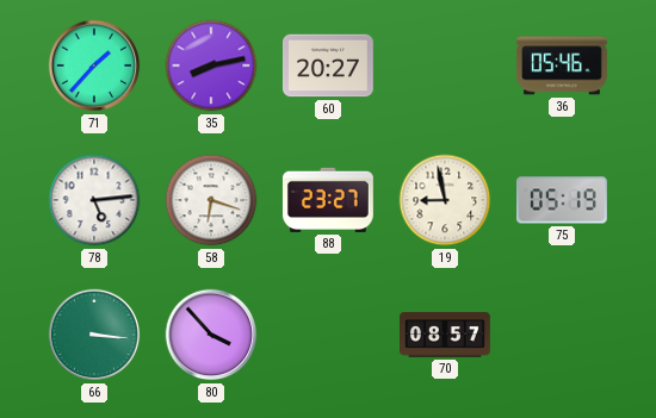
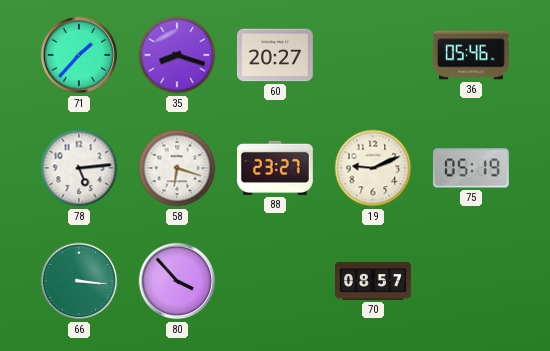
35: 8:13 -> 8:18
19: 8:58 -> 9:11
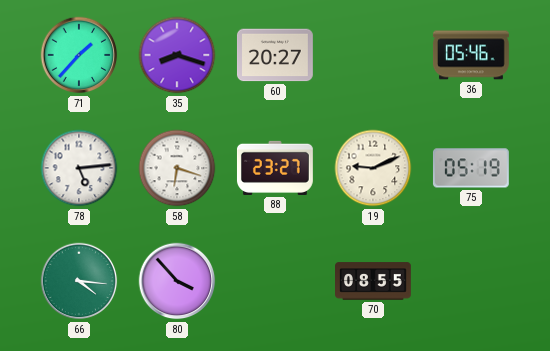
66: 3:16 -> 4:16
70: 08:57 -> 08:55
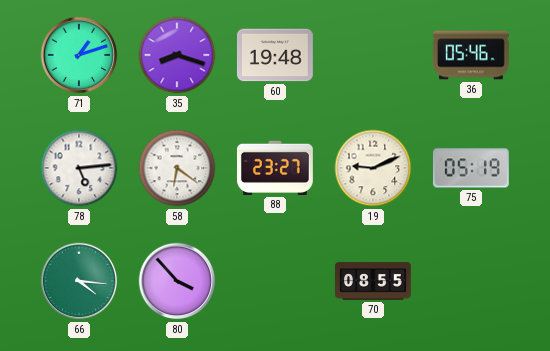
71: 1:37 -> 1:12
60: 20:27 -> 19:48
58: 6:18 -> 6:21
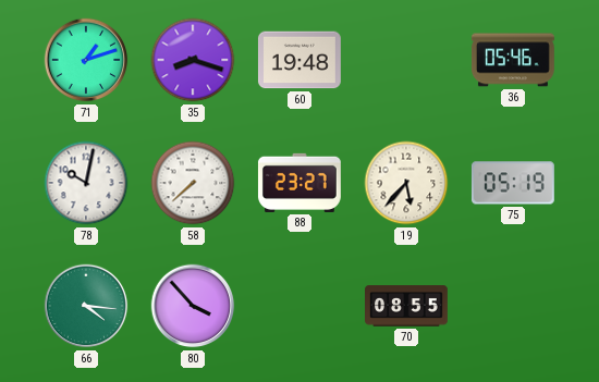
78: 5:14 -> 10:02
58: 6:21 -> 7:38
19: 9:11 -> 5:37
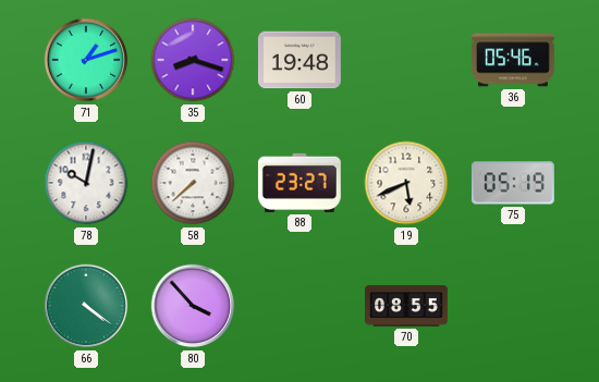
19: 5:37 -> 5:41
66: 4:16 -> 4:21
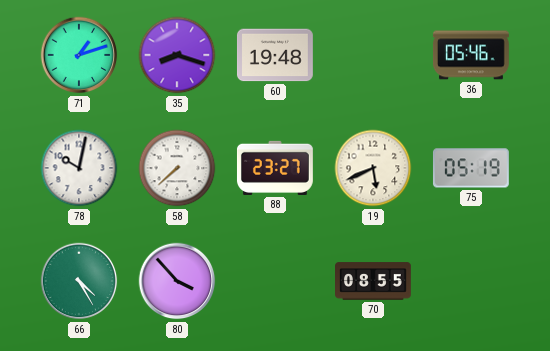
66: 4:21 -> 4:25
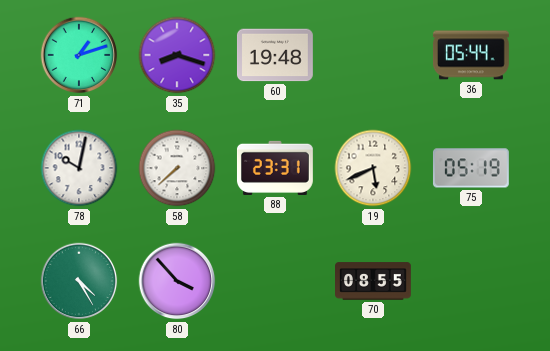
36: 05:46 -> 05:44
88: 23:27 -> 23:31
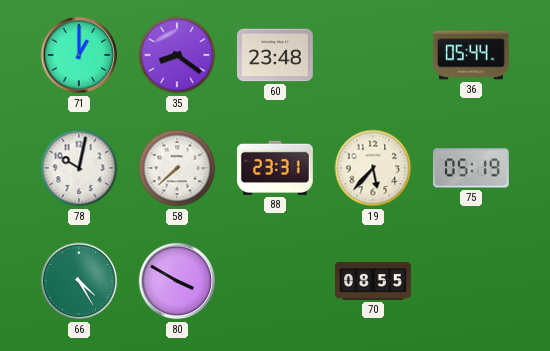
71: 1:12 -> 1:00
35: 8:18 -> 8:21
60: 19:48 -> 23:48
19: 5:41 -> 5:37
80: 3:53 -> 3:50
